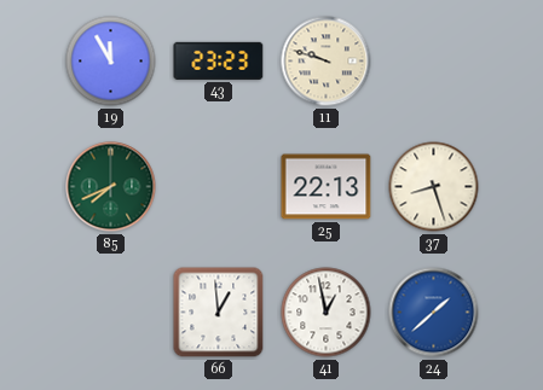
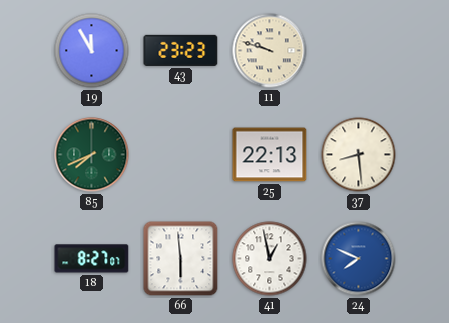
37: 8:27 -> 8:29
18: none -> 8:27
66: 12:59 -> 5:59
24: 1:38 -> 7:49
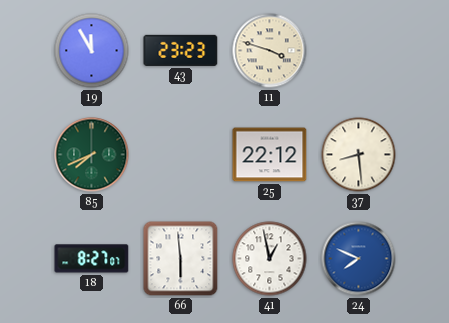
11: 9:48 -> 3:48
25: 22:13 -> 22:12
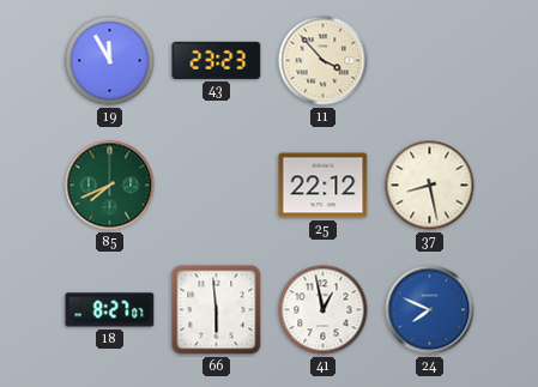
11: 3:48 -> 3:53
37: 8:29 -> 8:28
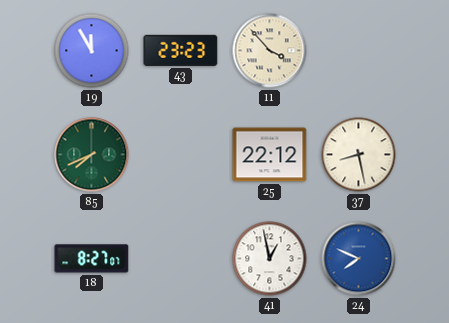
66: 5:59 -> none
